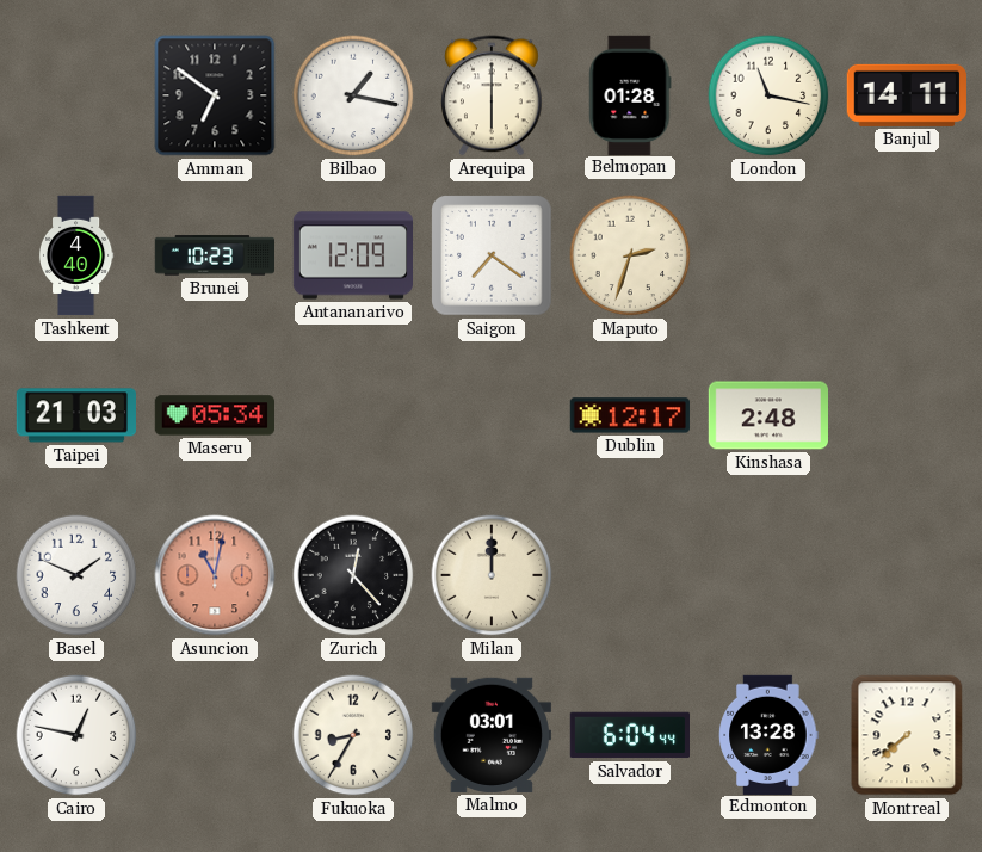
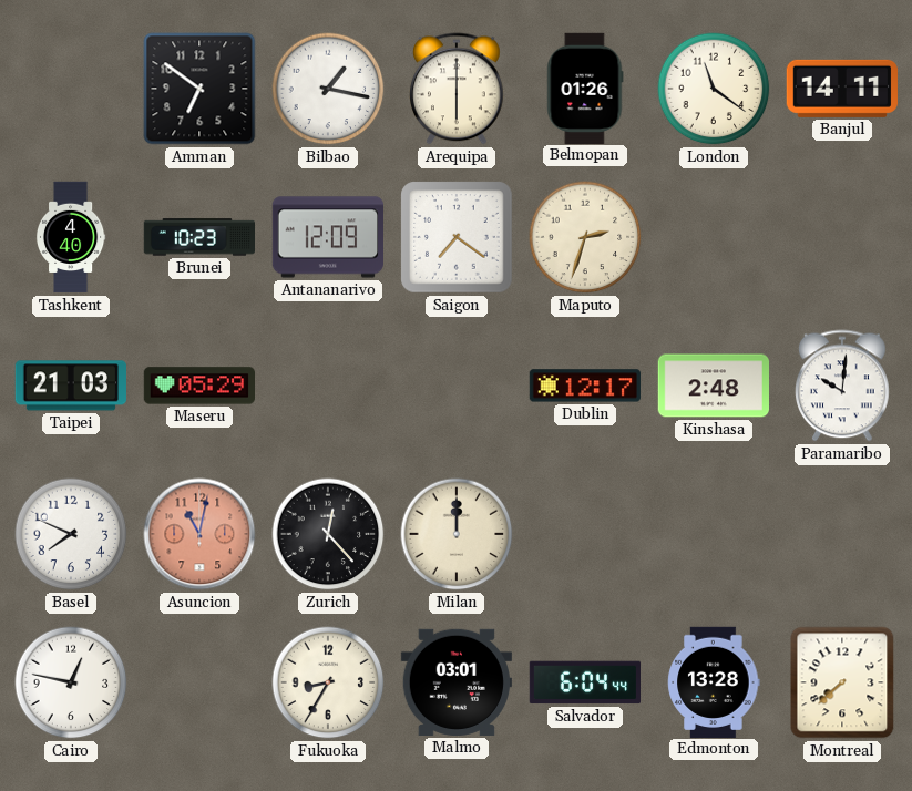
Belmopan: 01:28 -> 01:26
London: 11:17 -> 11:21
Maseru: 05:34 -> 05:29
Paramaribo: none -> 10:01
Basel: 1:49 -> 7:49
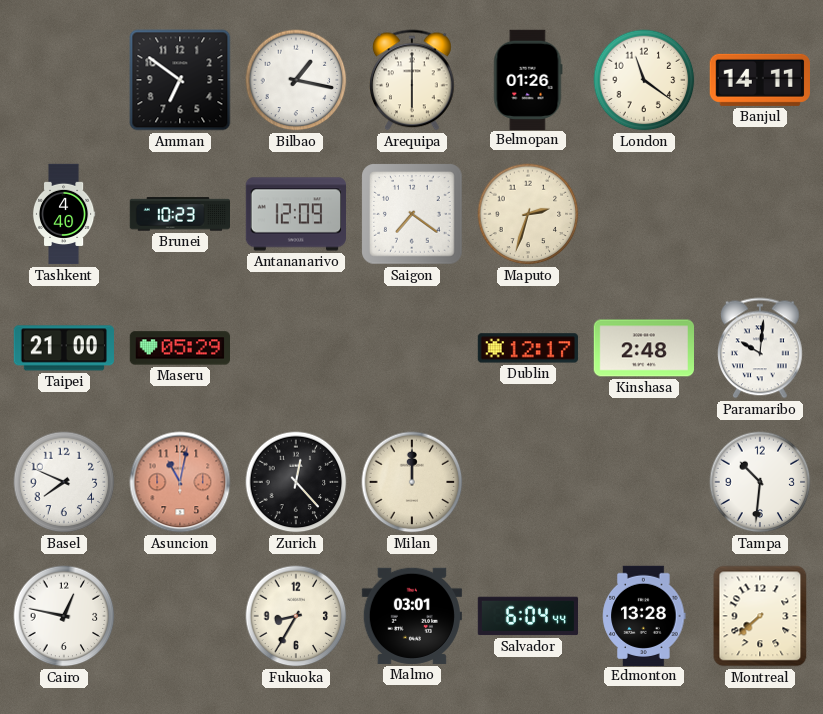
Taipei: 21:03 -> 21:00
Tampa: none -> 10:31
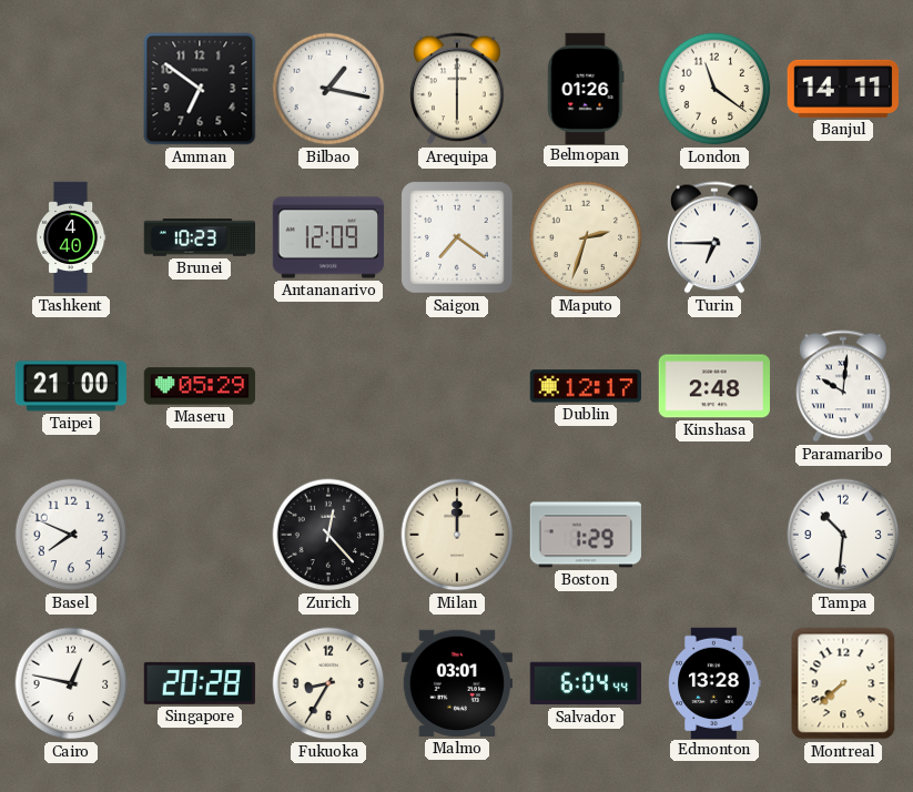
Turin: none -> 6:45
Asuncion: 11:02 -> none
Boston: none -> 1:29
Singapore: none -> 20:28
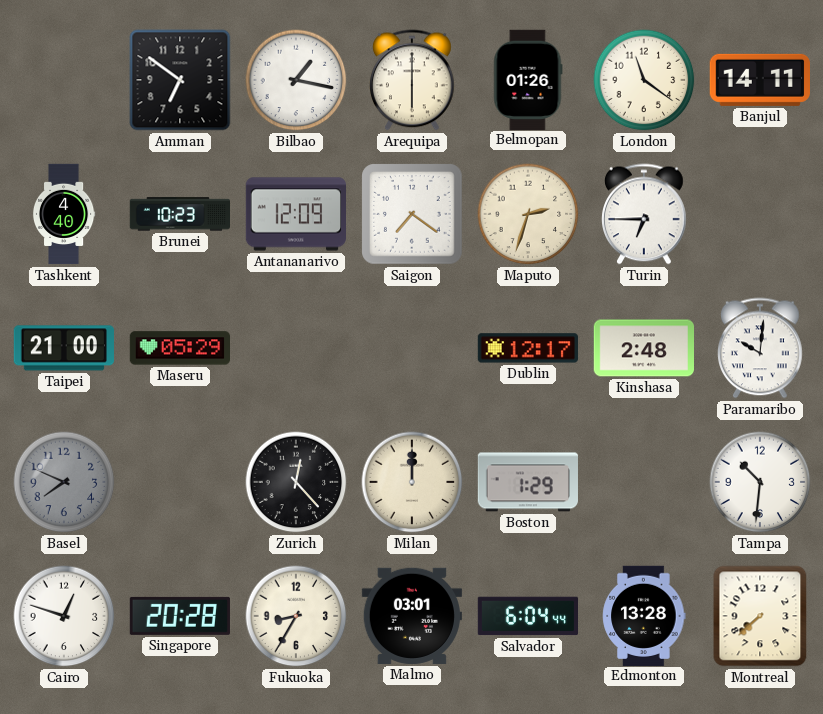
Basel dial: white -> grey
Cairo: 12:47 -> 12:48
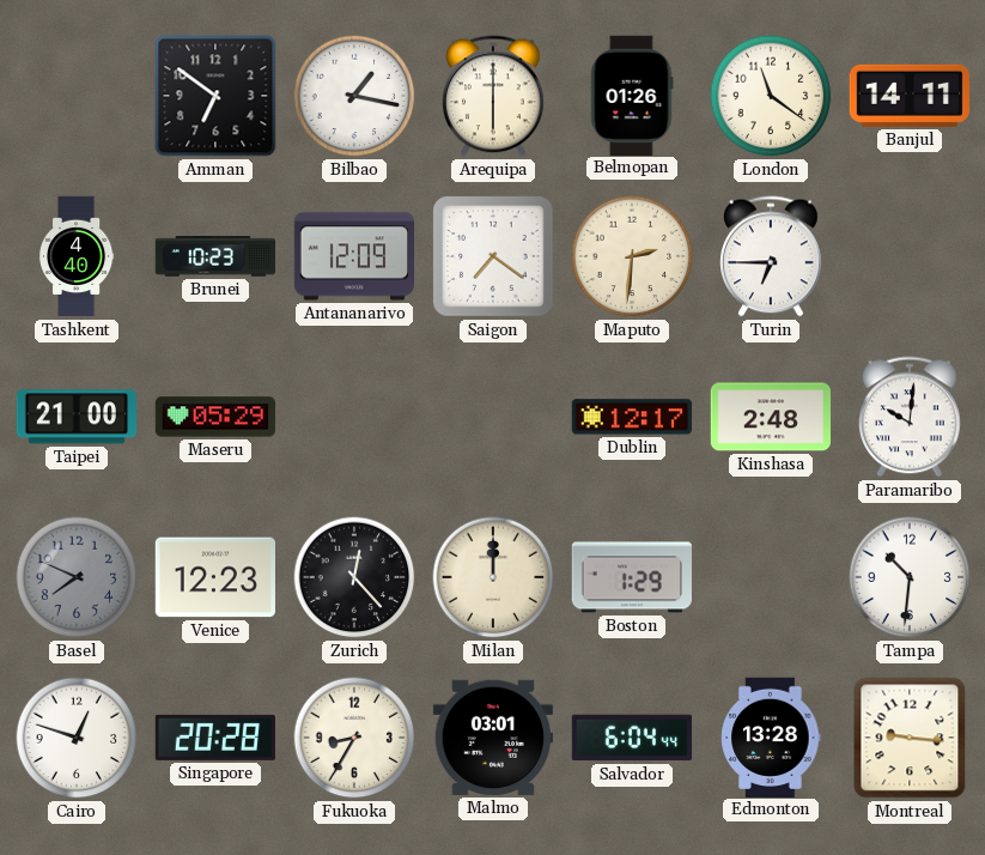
Maputo: 2:33 -> 2:31
Venice: none -> 12:23
Montreal: 7:38 -> 9:16
